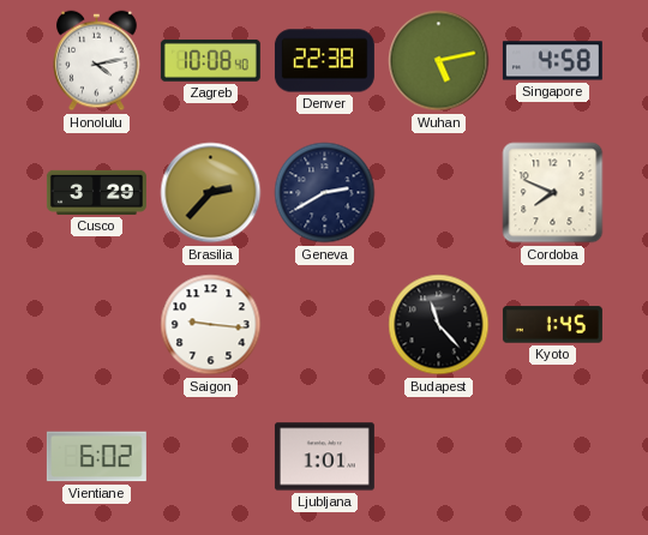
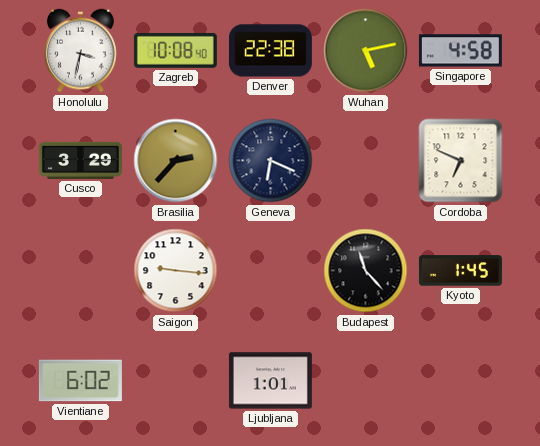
Honolulu: 4:13 -> 3:32
Geneva: 2:40 -> 6:19
Cordoba: 7:49 -> 6:49
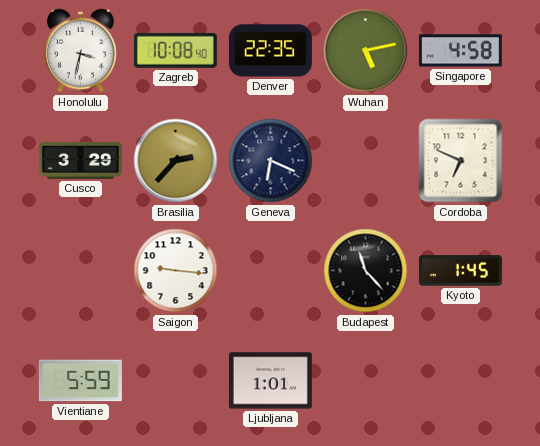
Denver: 22:38 -> 22:35
Vientiane: 6:02 -> 5:59
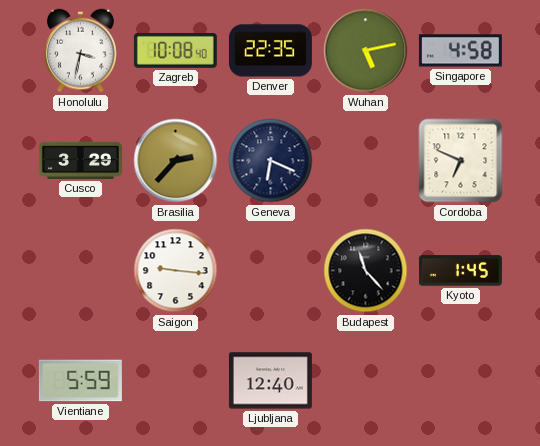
Ljubljana: 1:01 -> 12:40
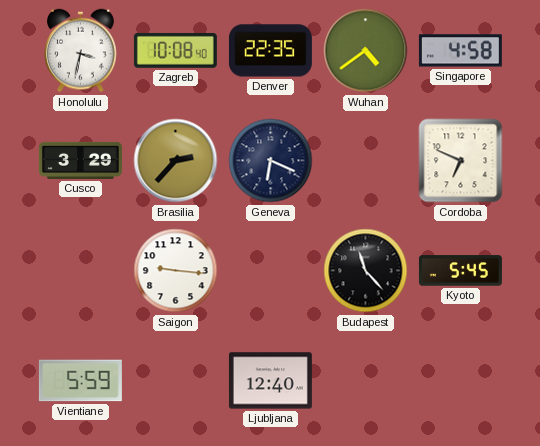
Wuhan: 5:13 -> 4:39
Kyoto: 1:45 -> 5:45
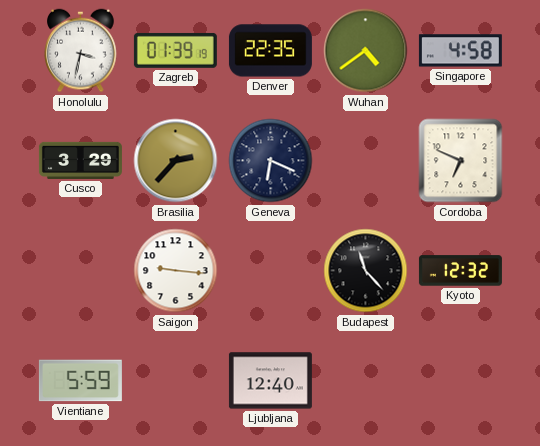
Zagreb: 10:08 -> 01:39
Kyoto: 5:45 -> 12:32
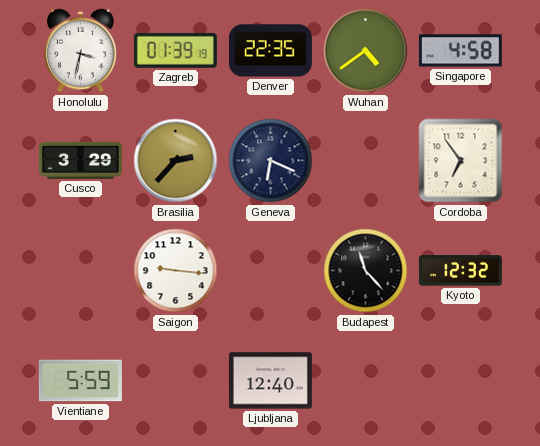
Cordoba: 6:49 -> 6:54
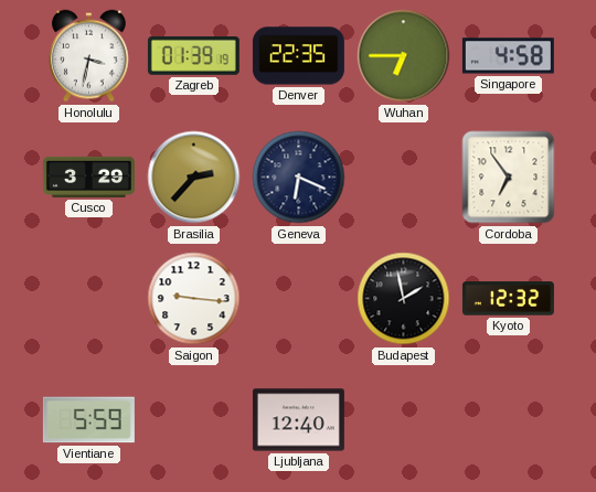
Wuhan: 4:39 -> 6:45
Budapest: 11:23 -> 1:58
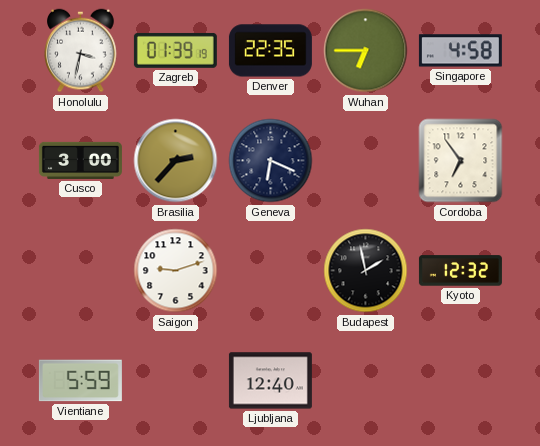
Cusco: 3:29 -> 3:00
Saigon: 9:16 -> 9:12
